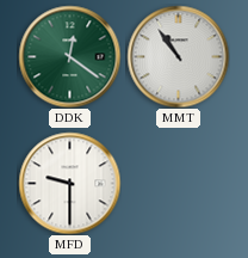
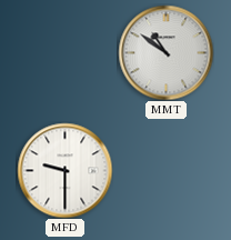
DDK: 12:21 -> none
MMT: 10:54 -> 10:51
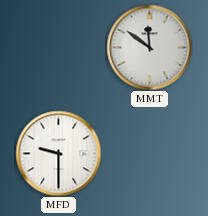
MMT: 10:51 -> 11:51
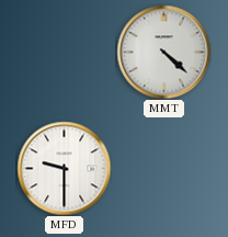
MMT: 11:51 -> 4:22
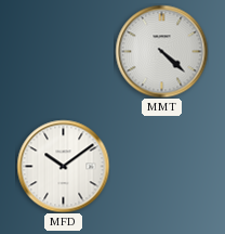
MFD: 9:30 -> 10:09
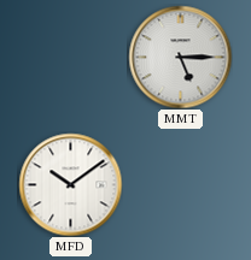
MMT: 4:22 -> 5:15
